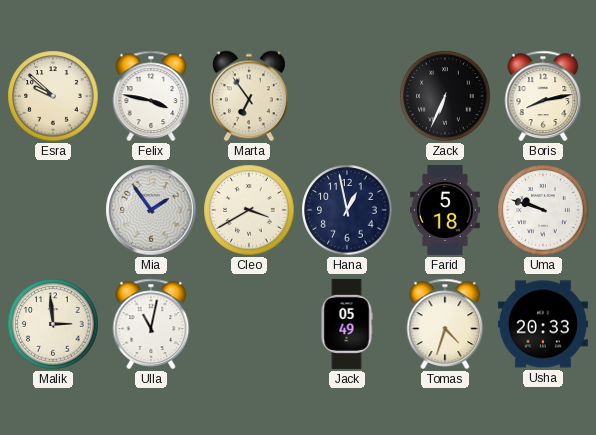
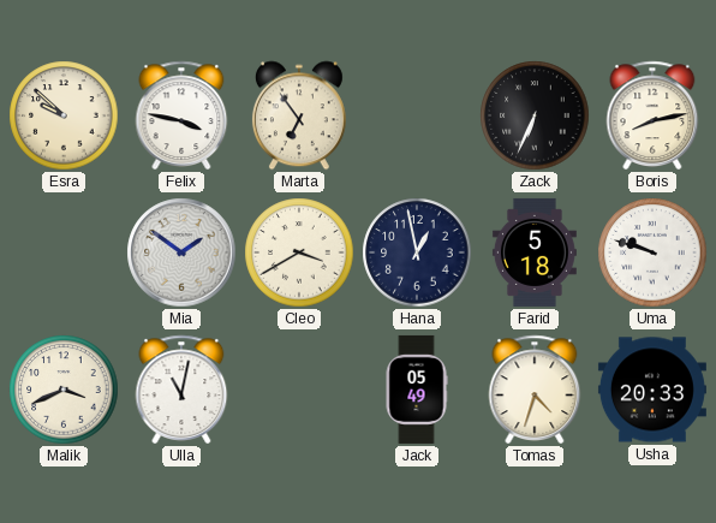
Mia: 1:54 -> 1:51
Malik: 2:59 -> 3:41
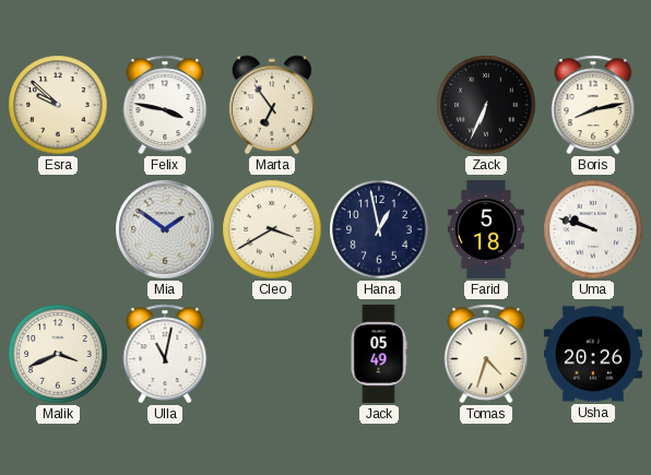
Usha: 20:33 -> 20:26
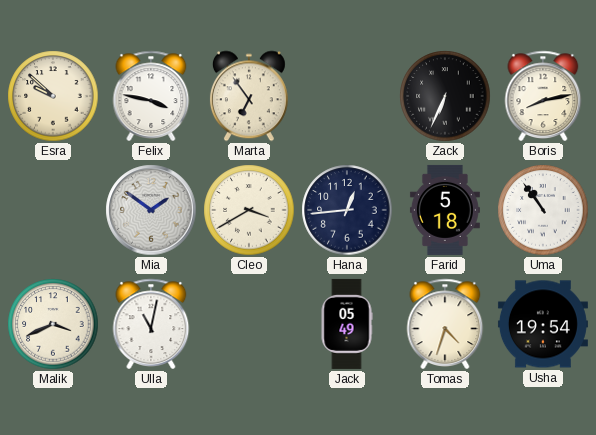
Hana: 12:58 -> 12:44
Uma: 9:48 -> 10:54
Usha: 20:26 -> 19:54
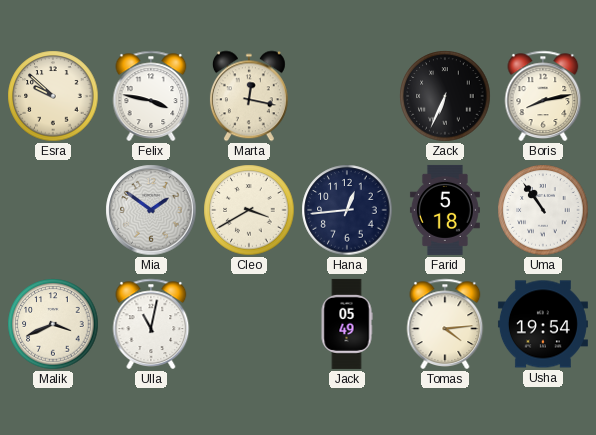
Marta: 6:54 -> 12:17
Tomas: 4:33 -> 4:14
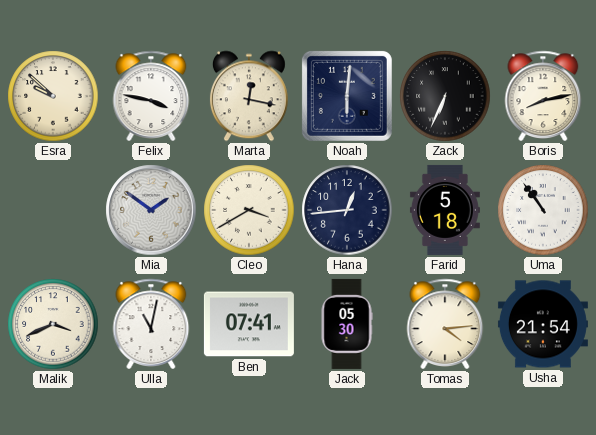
Noah: none -> 6:01
Ben: none -> 07:41
Jack: 05:49 -> 05:30
Usha: 19:54 -> 21:54
